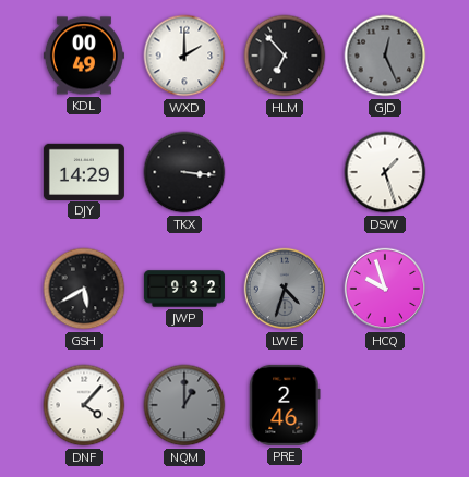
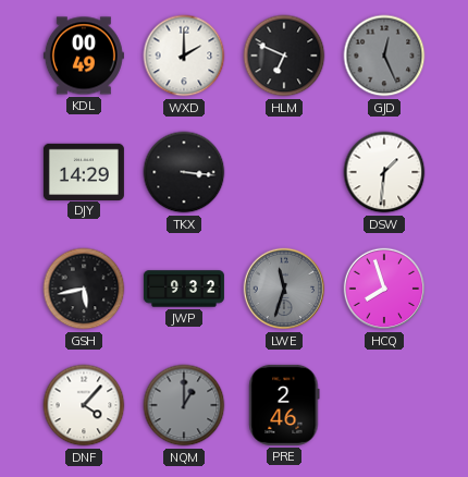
HLM: 6:53 -> 6:49
DSW: 1:27 -> 1:31
GSH: 5:40 -> 5:43
LWE: 4:33 -> 11:33
HCQ: 9:57 -> 7:57
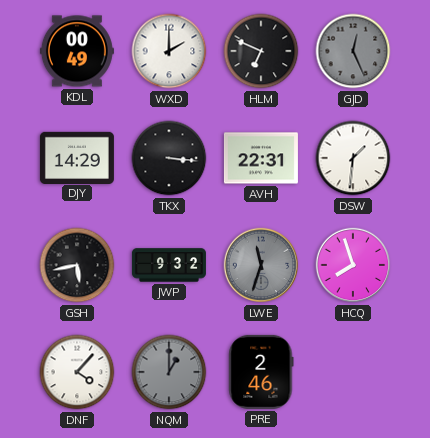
AVH: none -> 22:31
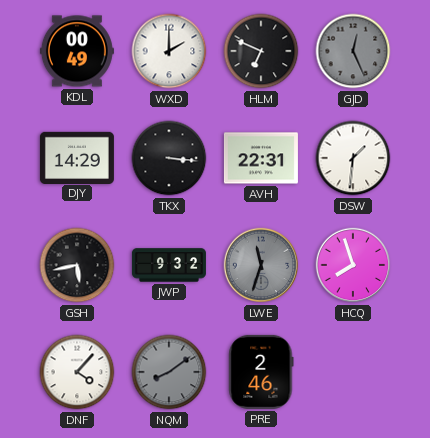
NQM: 1:00 -> 8:09
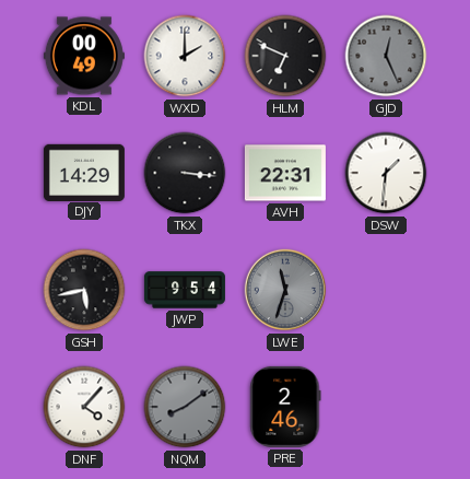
JWP: 9:32 -> 9:54
HCQ: 7:57 -> none
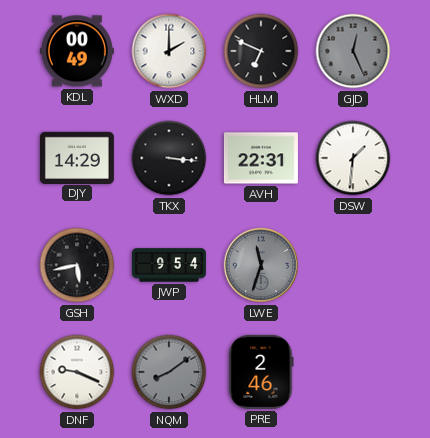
DNF: 4:07 -> 9:19
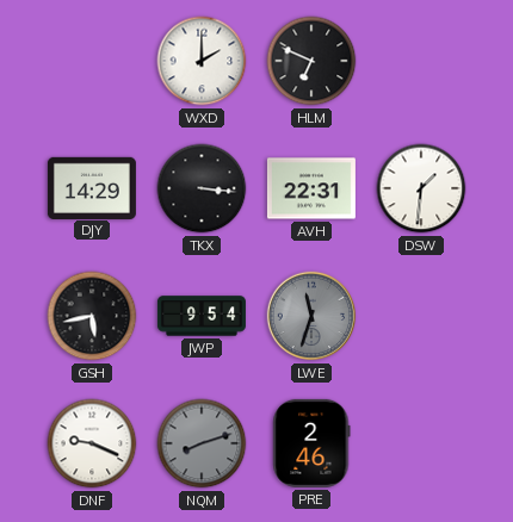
KDL: 00:49 -> none
GJD: 12:26 -> none
NQM: 8:09 -> 8:12
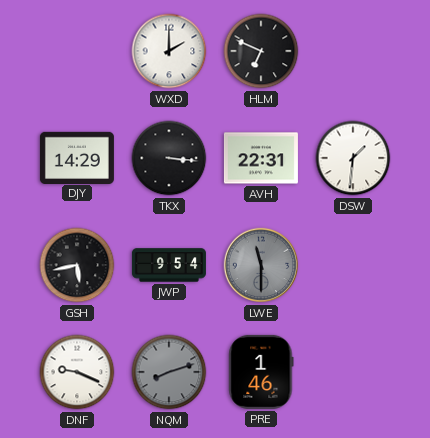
LWE: 11:33 -> 11:30
PRE: 2:46 -> 1:46
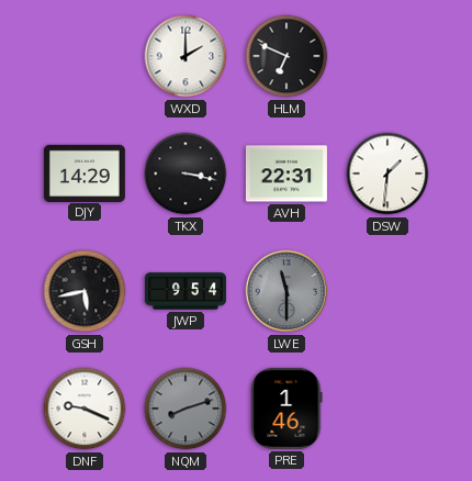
TKX: 3:16 -> 3:17
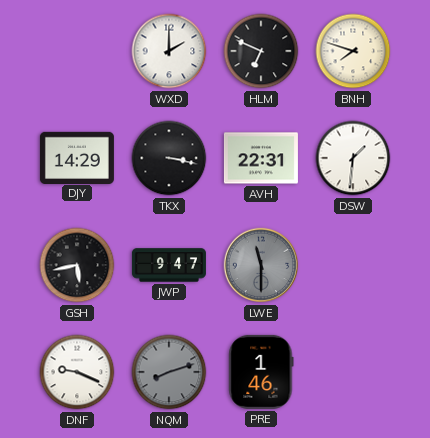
BNH: none -> 7:48
JWP: 9:54 -> 9:47
